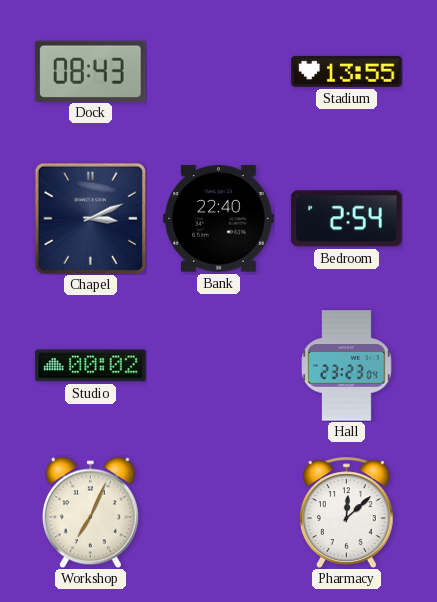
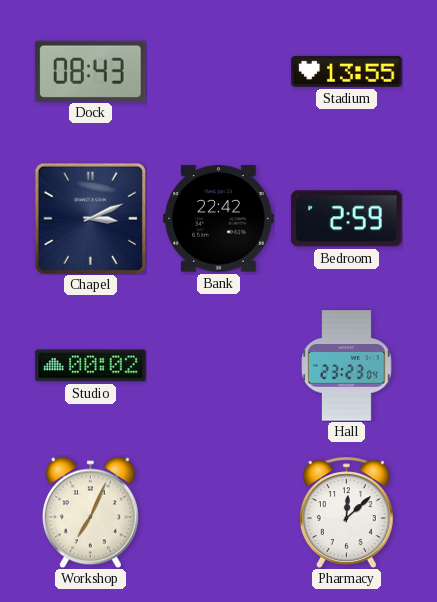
Bank: 22:40 -> 22:42
Bedroom: 2:54 -> 2:59
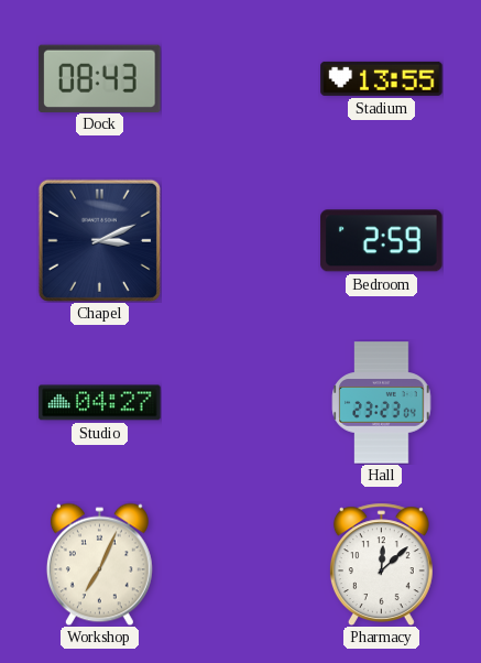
Bank: 22:42 -> none
Studio: 00:02 -> 04:27
